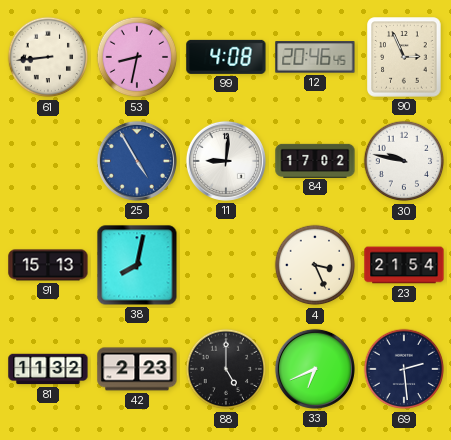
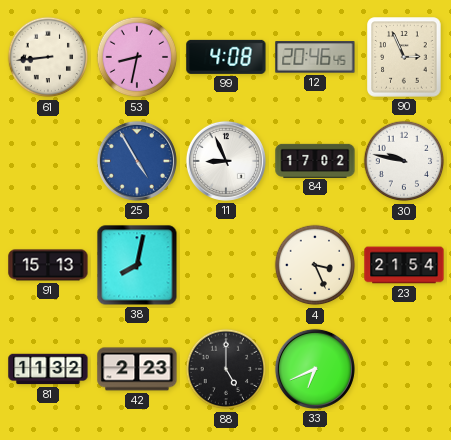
11: 9:01 -> 8:56
69: 2:29 -> none
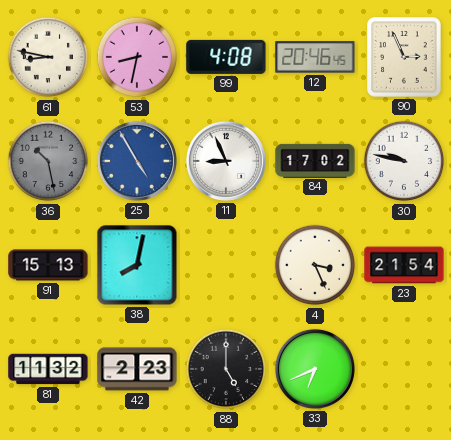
61: 8:44 -> 8:47
36: none -> 10:28
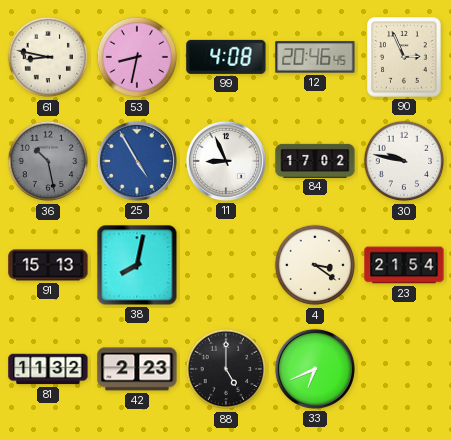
4: 3:26 -> 3:21
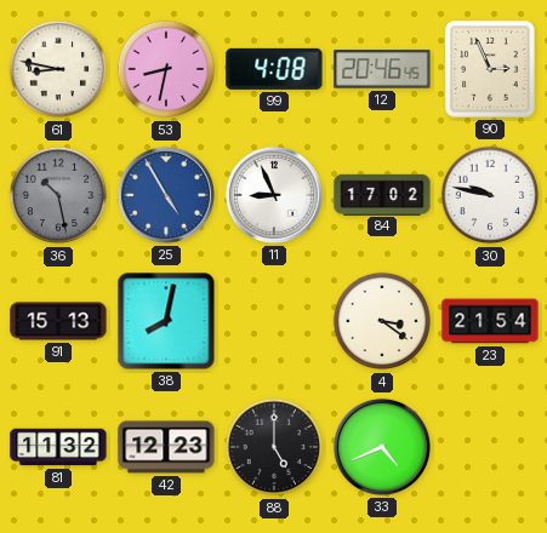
42: 2:23 -> 12:23
33: 6:41 -> 4:41
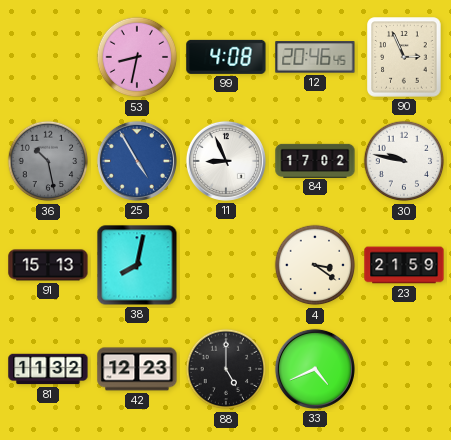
61: 8:47 -> none
23: 21:54 -> 21:59
